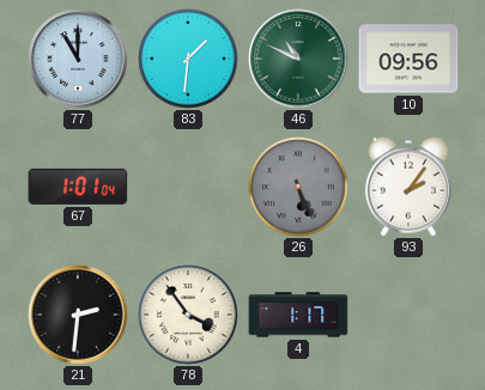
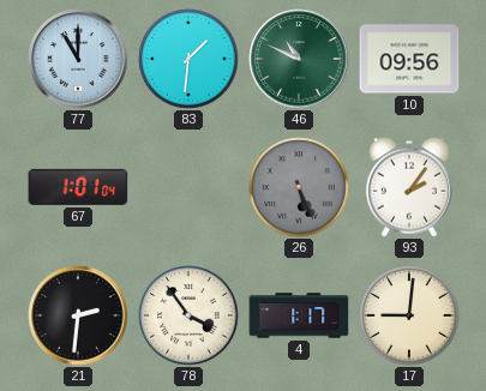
17: none -> 9:01
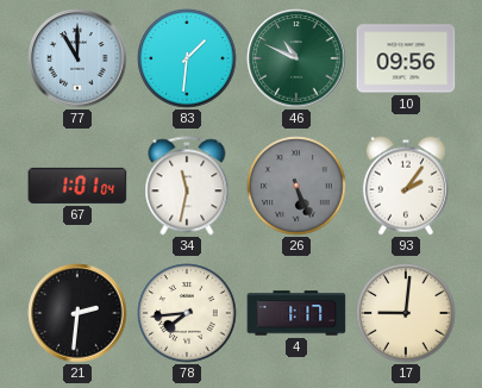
34: none -> 11:32
78: 3:54 -> 7:44
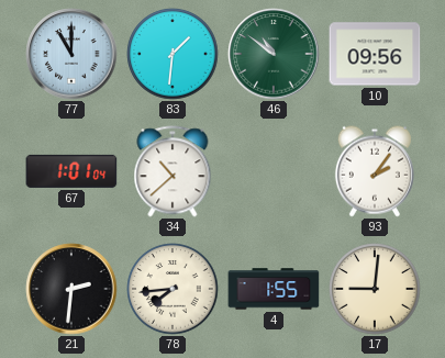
46: 10:49 -> 10:51
34: 11:32 -> 10:38
26: 5:26 -> none
4: 1:17 -> 1:55
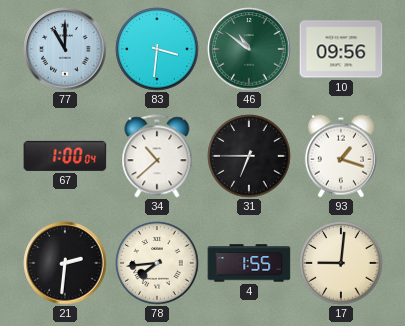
83: 1:31 -> 3:31
67: 1:01 -> 1:00
31: none -> 6:45
93: 2:06 -> 1:18
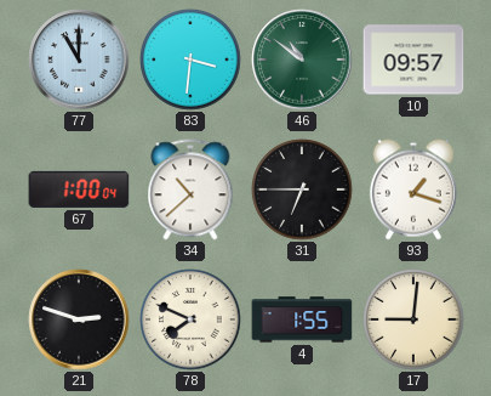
10: 09:56 -> 09:57
21: 2:31 -> 2:48
78: 7:44 -> 7:49
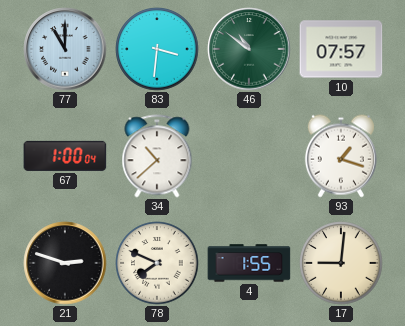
10: 09:57 -> 07:57
31: 6:45 -> none
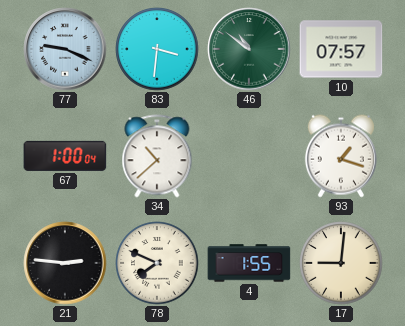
77: 11:00 -> 9:19
21: 2:48 -> 2:46
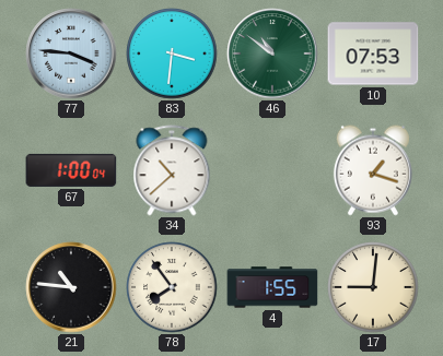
77: 9:19 -> 3:46
10: 07:57 -> 07:53
21: 2:46 -> 10:46
78: 7:49 -> 7:54
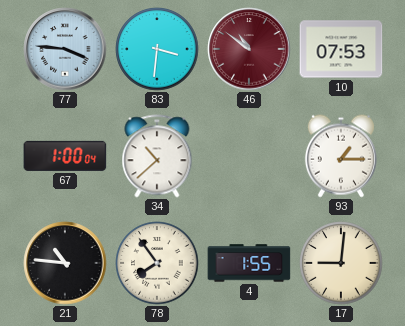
46 dial: green -> burgundy
93: 1:18 -> 1:15
